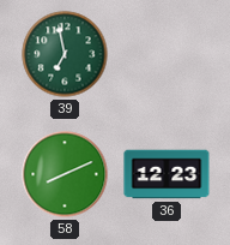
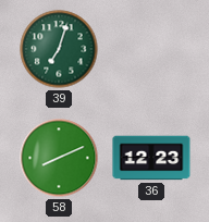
39: 6:58 -> 7:03
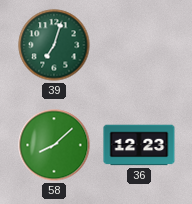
58: 8:11 -> 8:08
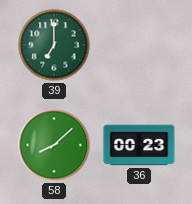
39: 7:03 -> 7:00
36: 12:23 -> 00:23
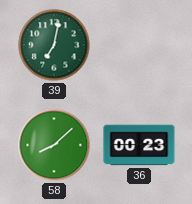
39: 7:00 -> 7:02
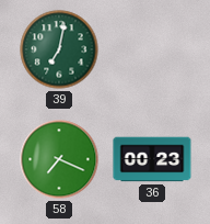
58: 8:08 -> 7:19
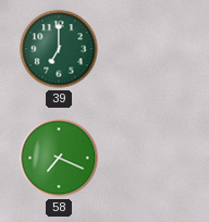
39: 7:02 -> 7:00
36: 00:23 -> none
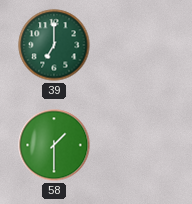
58: 7:19 -> 1:30
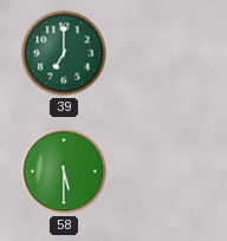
58: 1:30 -> 5:30
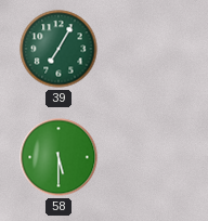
39: 7:00 -> 7:05
